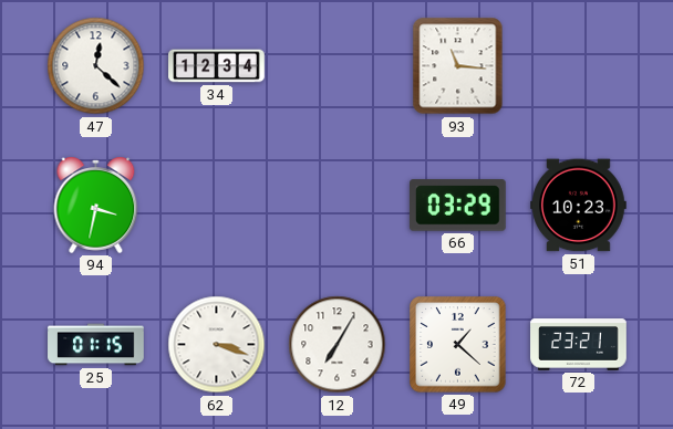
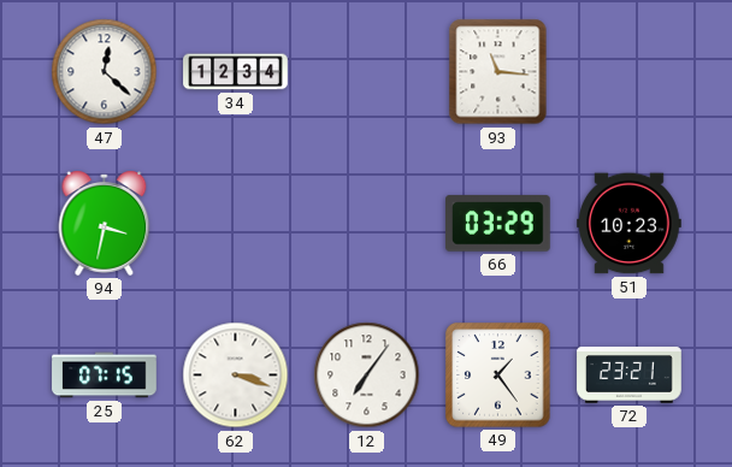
25: 01:15 -> 07:15
12: 7:05 -> 7:06
49: 1:22 -> 1:24
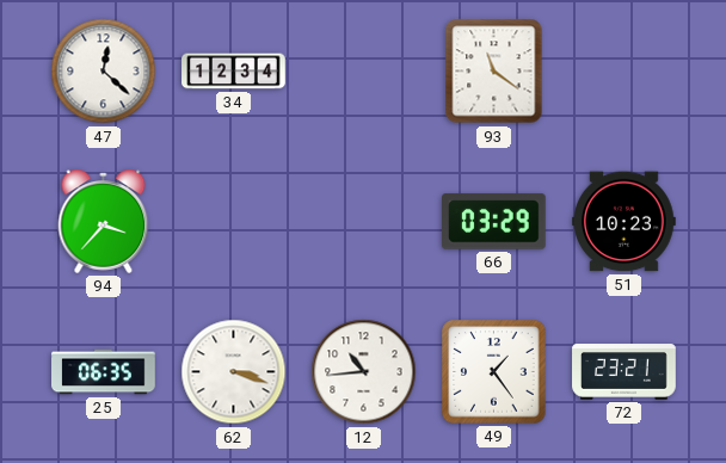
93: 11:16 -> 11:21
94: 3:32 -> 3:37
25: 07:15 -> 06:35
12: 7:06 -> 10:44
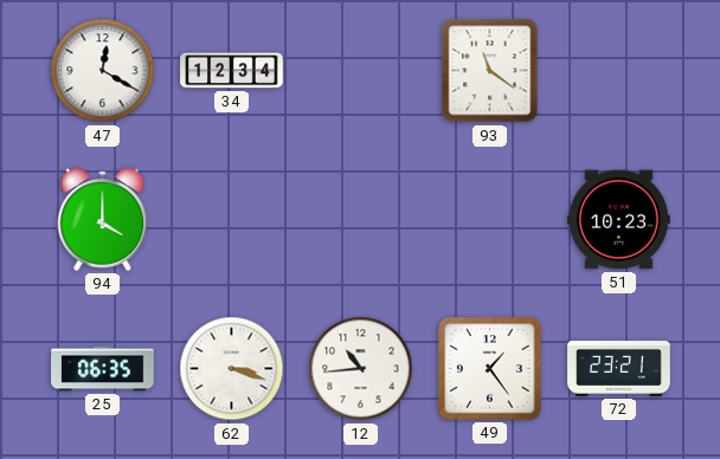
47: 12:22 -> 12:20
94: 3:37 -> 4:00
66: 03:29 -> none
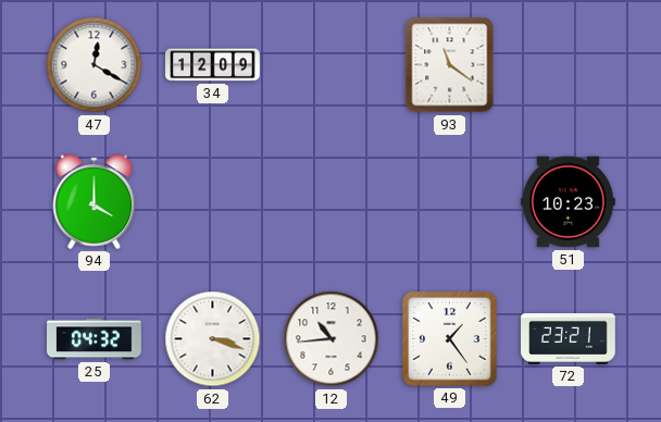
34: 12:34 -> 12:09
25: 06:35 -> 04:32
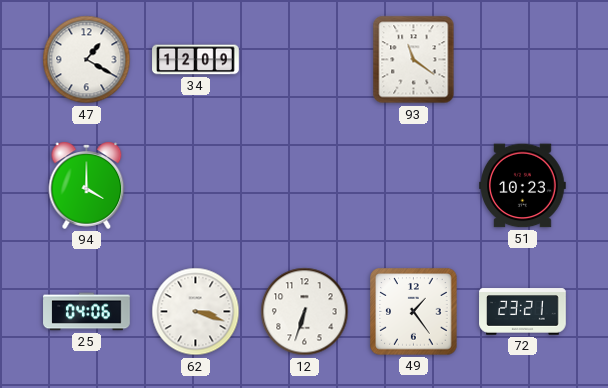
47: 12:20 -> 1:20
25: 04:32 -> 04:06
12: 10:44 -> 6:33
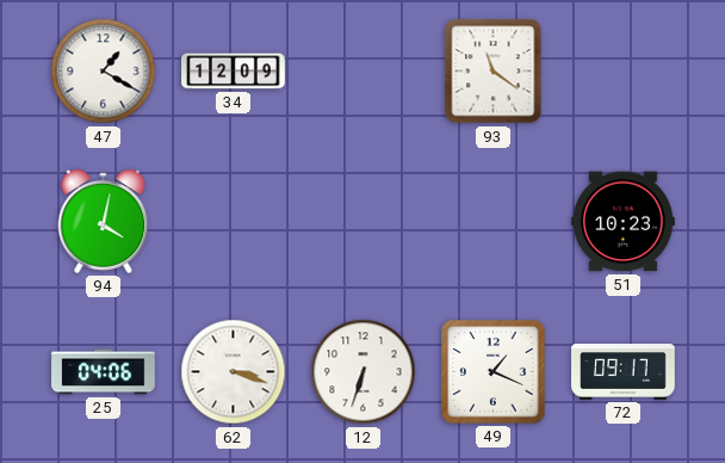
94: 4:00 -> 4:02
49: 1:24 -> 1:19
72: 23:21 -> 09:17
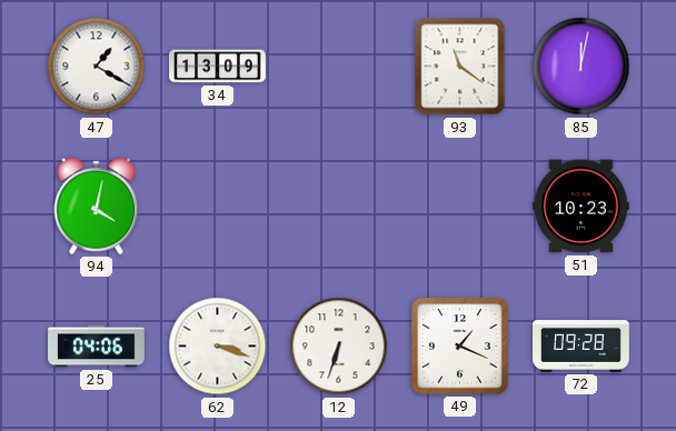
34: 12:09 -> 13:09
85: none -> 12:02
72: 09:17 -> 09:28
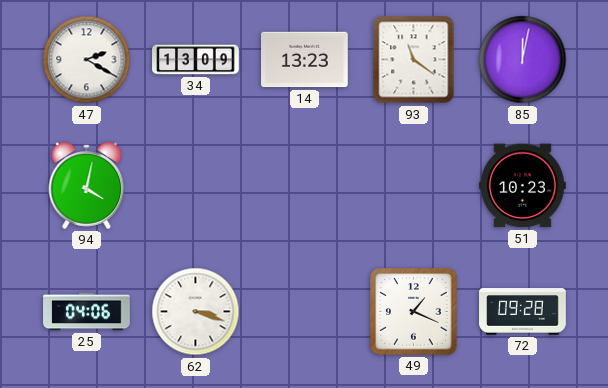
47: 1:20 -> 2:20
14: none -> 13:23
12: 6:33 -> none
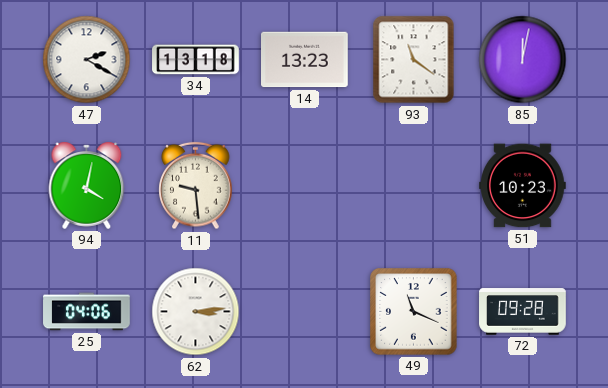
34: 13:09 -> 13:18
11: none -> 9:29
62: 3:18 -> 3:14
49: 1:19 -> 11:19
